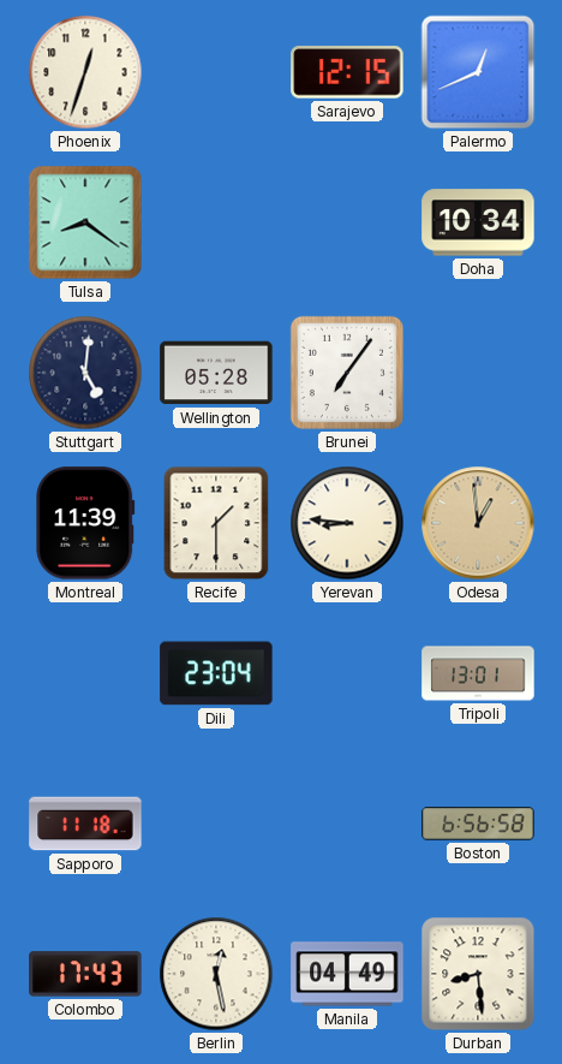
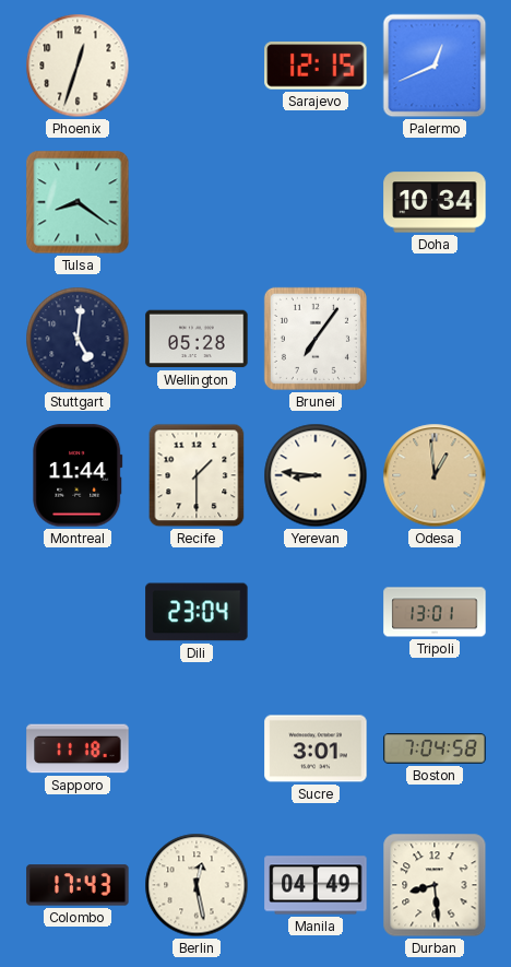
Montreal: 11:39 -> 11:44
Sucre: none -> 3:01
Boston: 6:56 -> 7:04
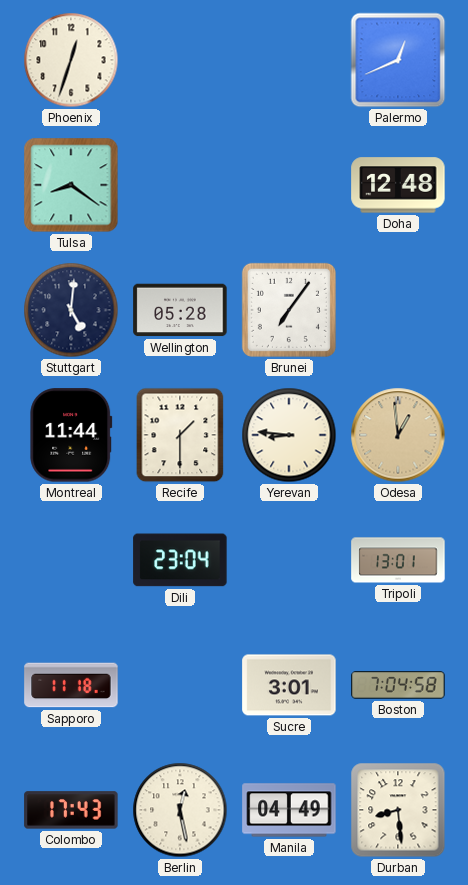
Sarajevo: 12:15 -> none
Doha: 10:34 -> 12:48
